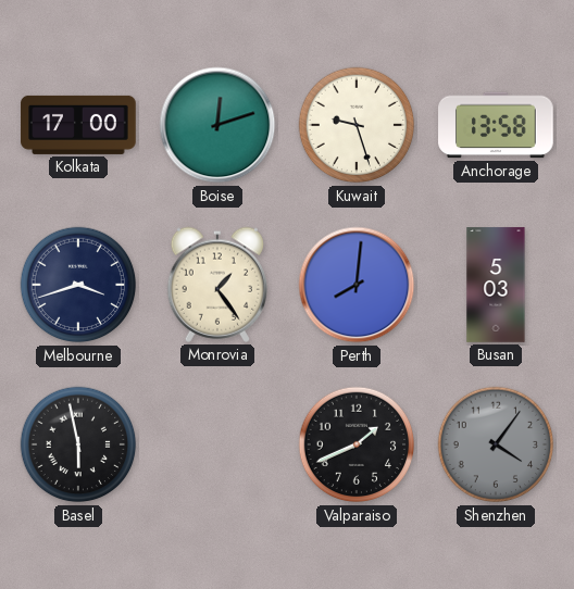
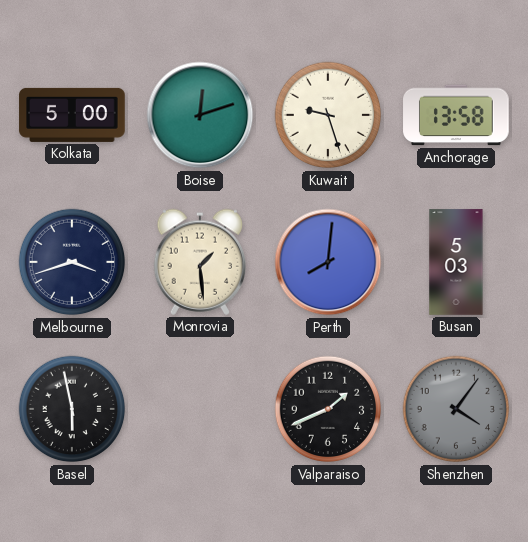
Kolkata: 17:00 -> 5:00
Monrovia: 1:24 -> 1:29
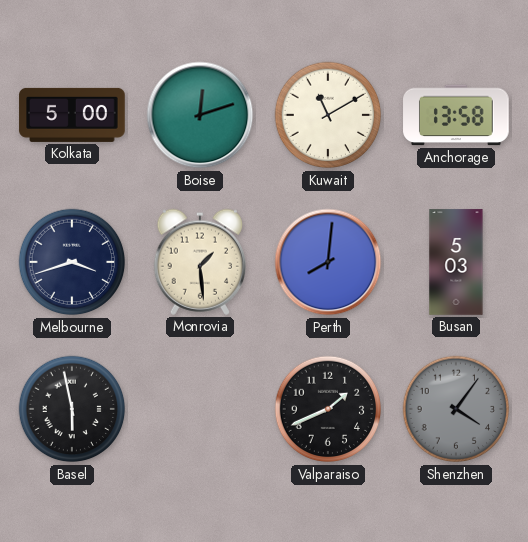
Kuwait: 9:27 -> 11:10
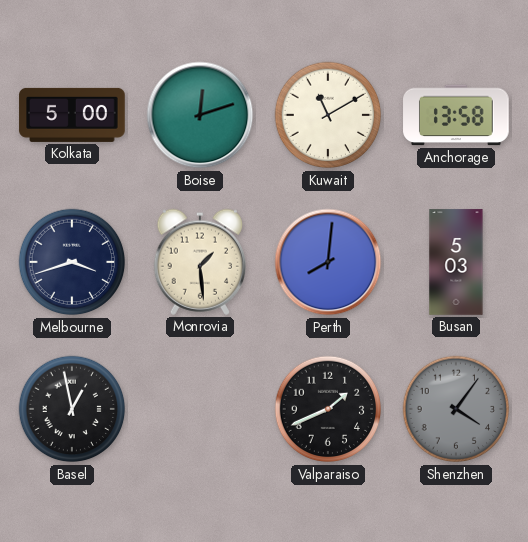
Basel: 5:58 -> 12:58
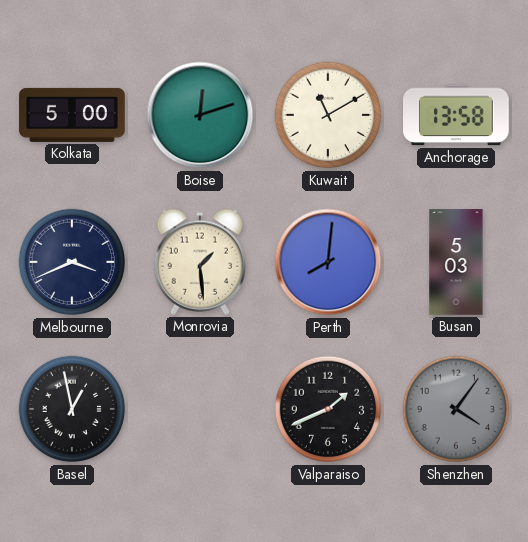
Melbourne: 3:42 -> 3:41
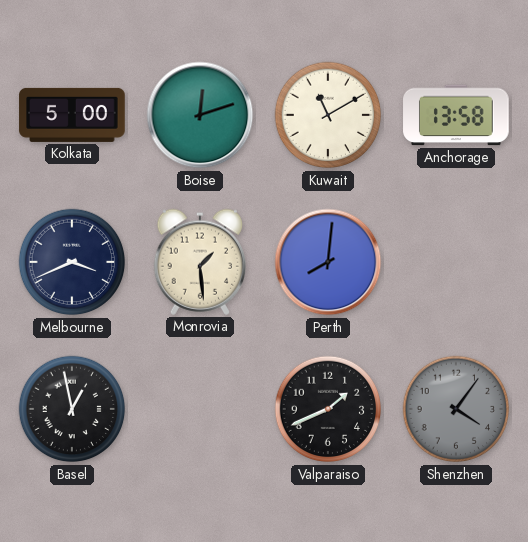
Busan: 5:03 -> none
